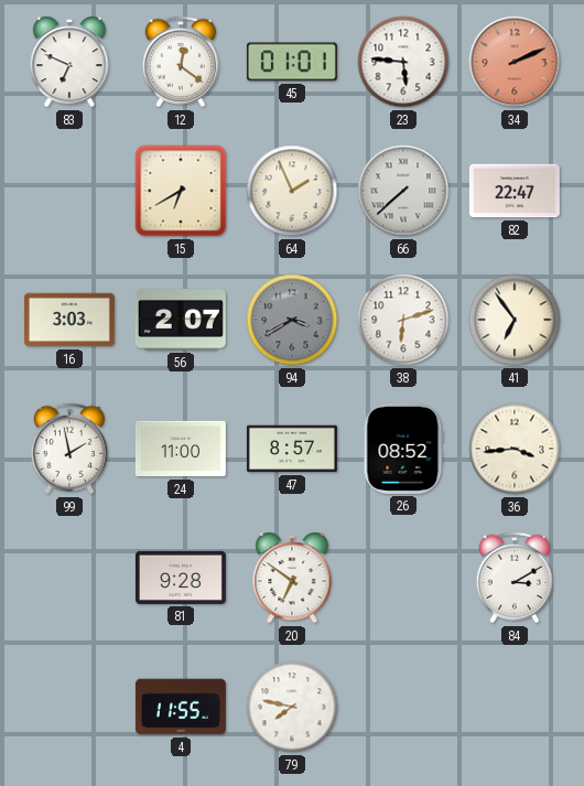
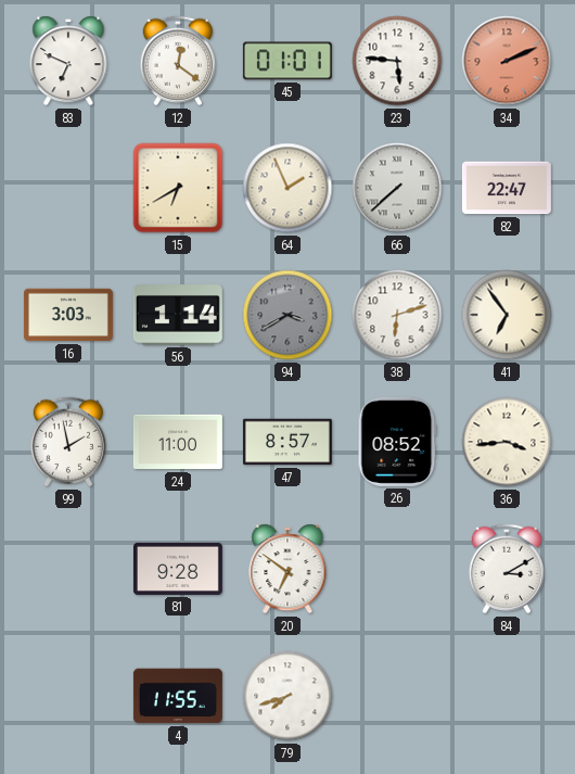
56: 2:07 -> 1:14
79: 7:47 -> 7:42
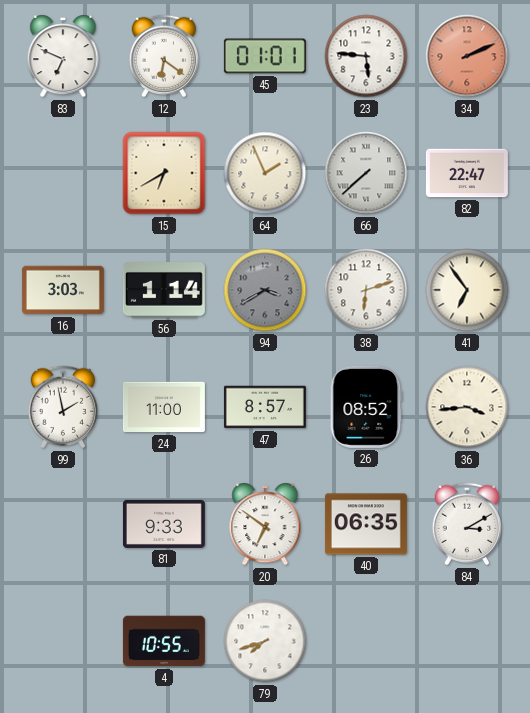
12: 12:21 -> 6:21
81: 9:28 -> 9:33
40: none -> 06:35
4: 11:55 -> 10:55
